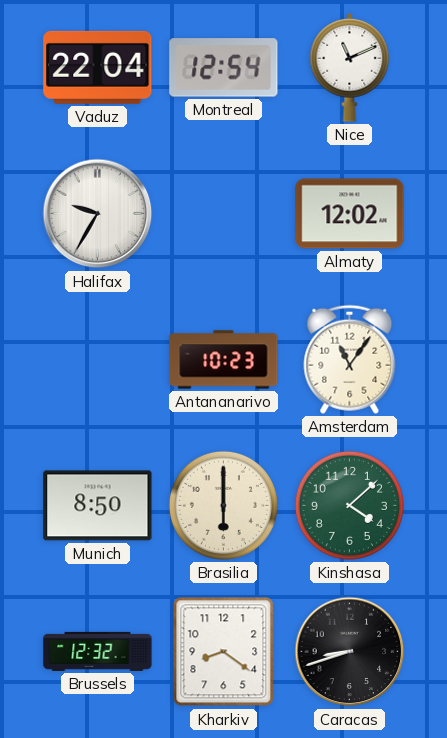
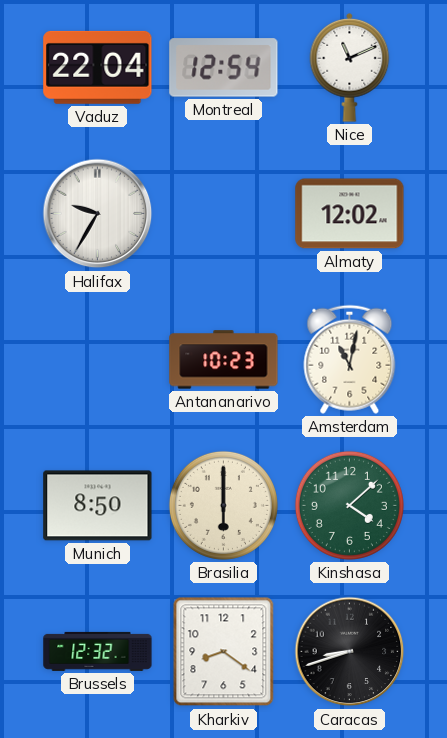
Amsterdam: 11:06 -> 11:02
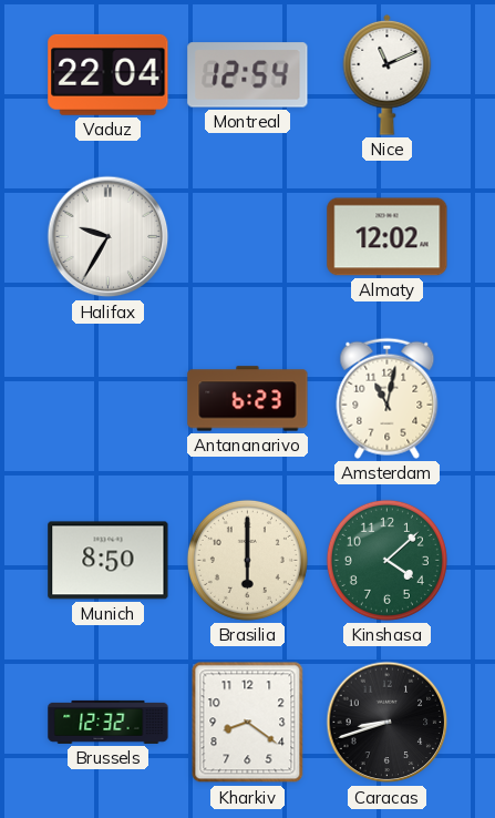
Antananarivo: 10:23 -> 6:23
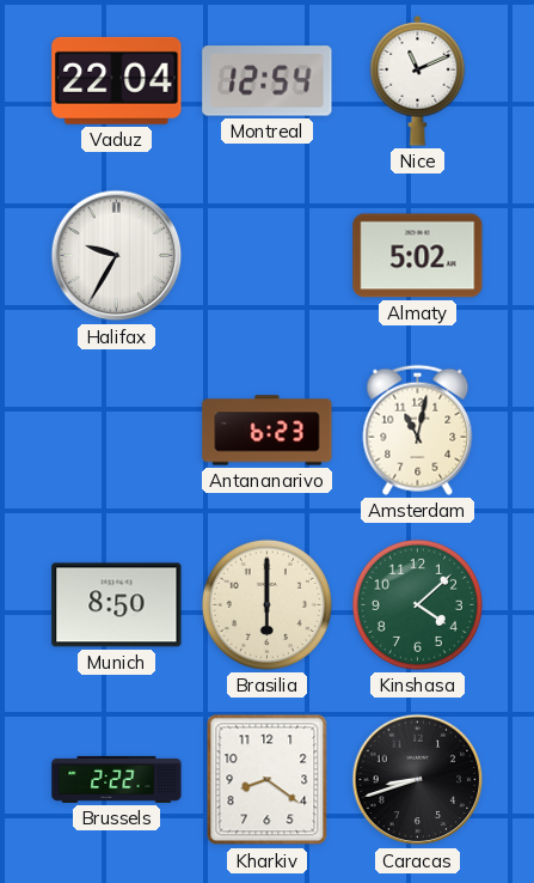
Almaty: 12:02 -> 5:02
Brussels: 12:32 -> 2:22
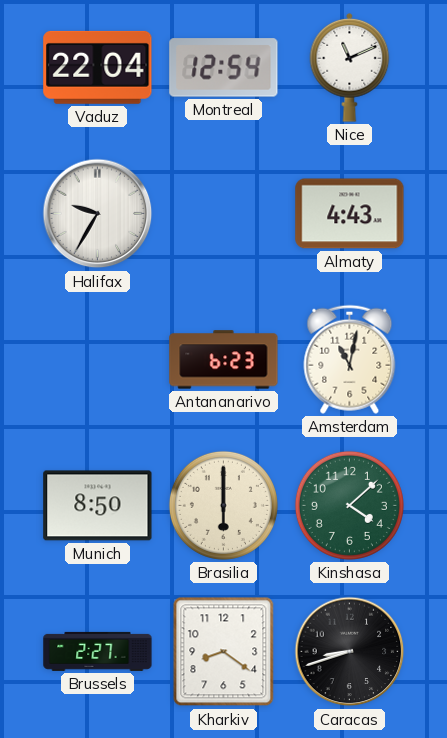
Almaty: 5:02 -> 4:43
Brussels: 2:22 -> 2:27
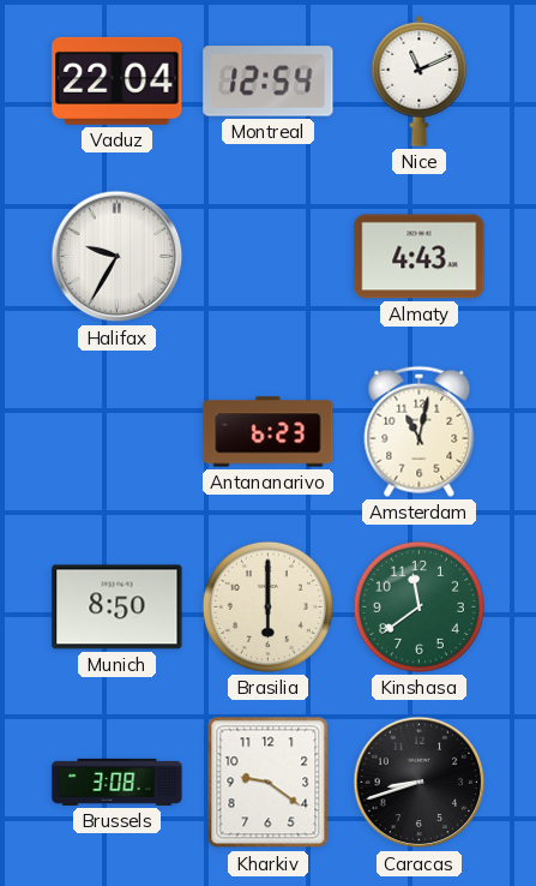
Kinshasa: 4:08 -> 11:39
Brussels: 2:27 -> 3:08
Kharkiv: 8:21 -> 9:21
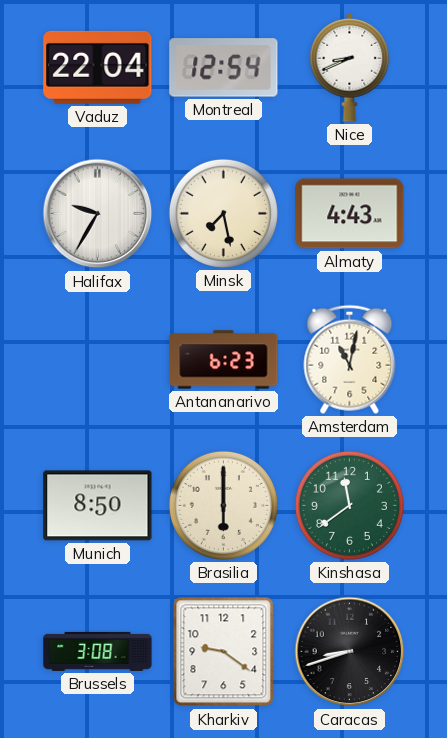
Nice: 11:11 -> 8:41
Minsk: none -> 7:28
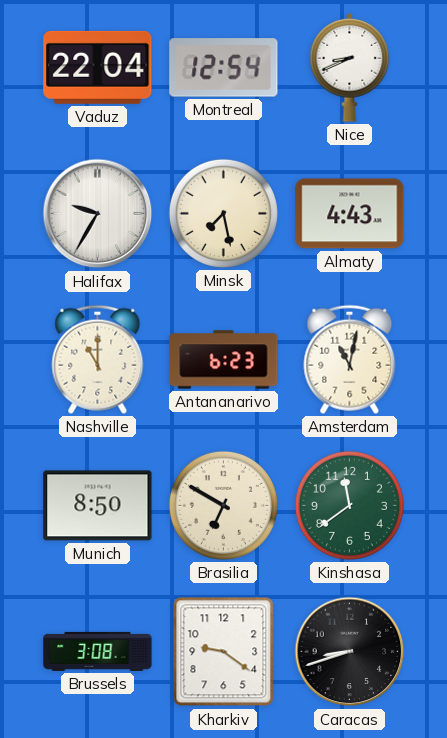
Nashville: none -> 11:00
Brasilia: 6:00 -> 6:50
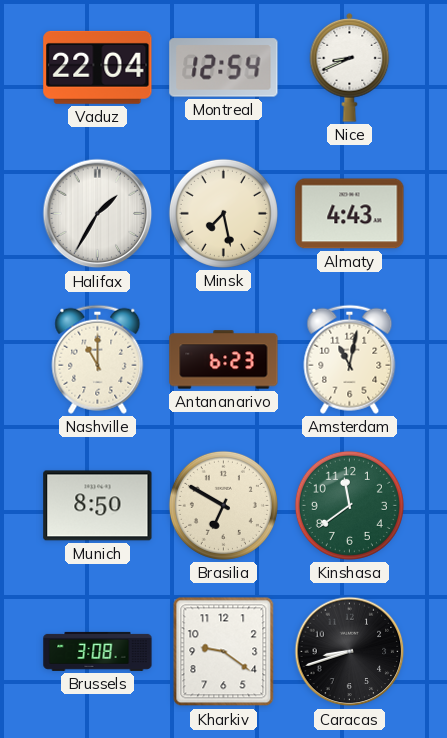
Halifax: 9:35 -> 1:35
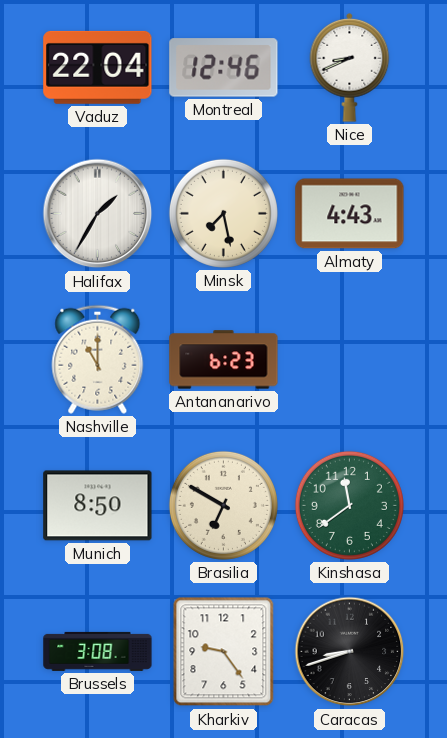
Montreal: 12:54 -> 12:46
Amsterdam: 11:02 -> none
Kharkiv: 9:21 -> 9:24
